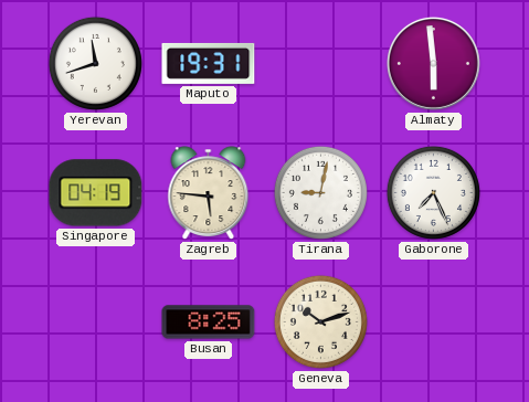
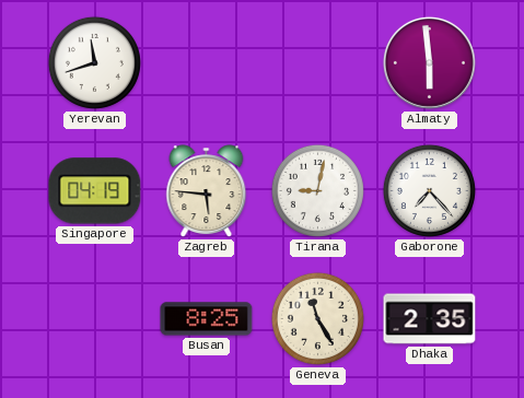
Maputo: 19:31 -> none
Gaborone: 7:26 -> 7:23
Geneva: 10:12 -> 11:25
Dhaka: none -> 2:35
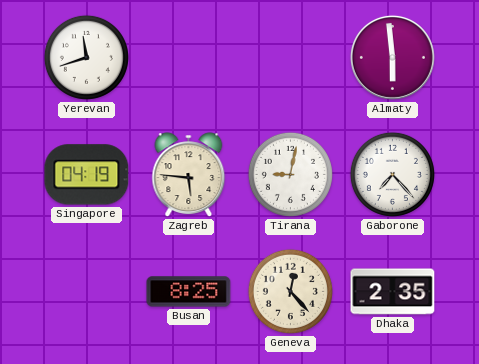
Geneva: 11:25 -> 12:23
